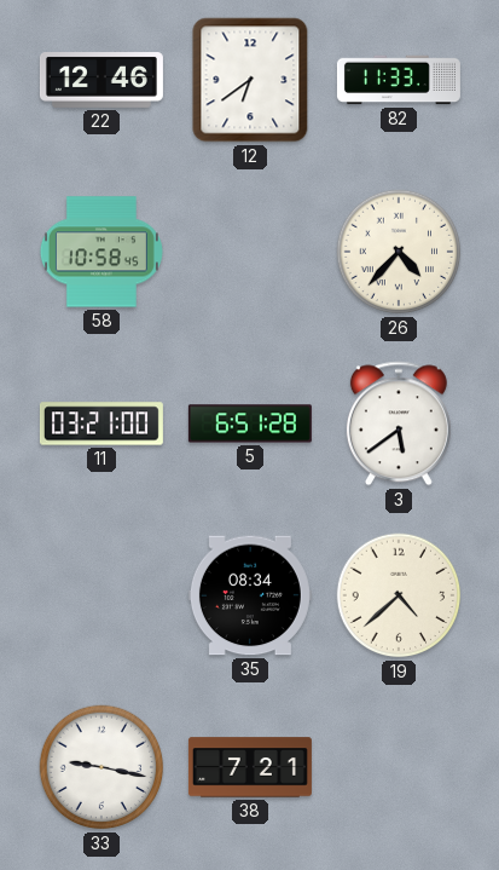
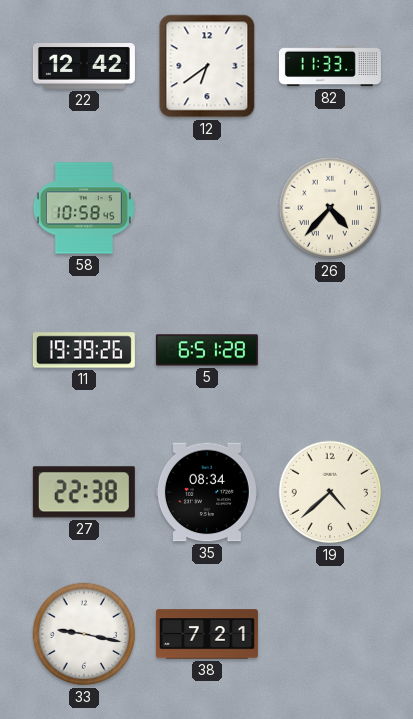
22: 12:46 -> 12:42
11: 03:21 -> 19:39
3: 5:39 -> none
27: none -> 22:38
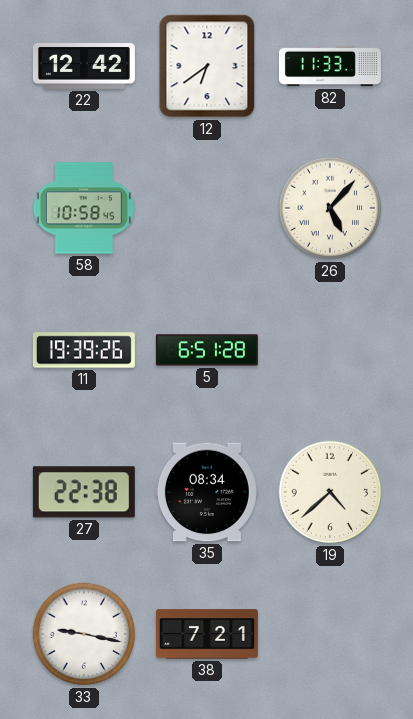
26: 4:37 -> 5:07
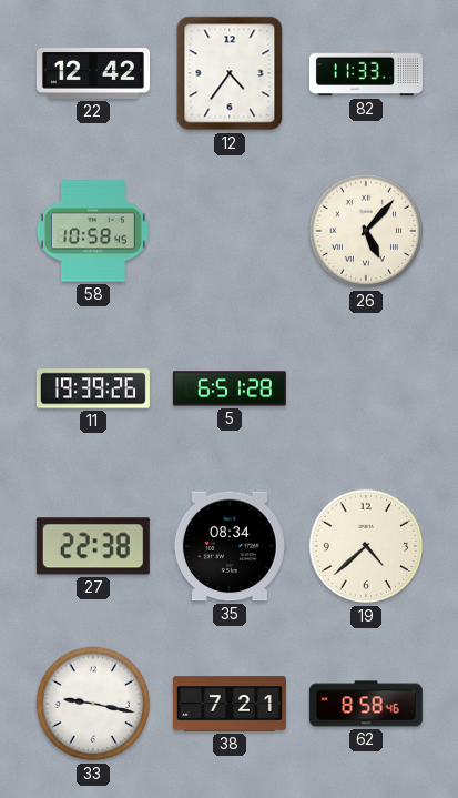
12: 6:39 -> 4:36
62: none -> 8:58
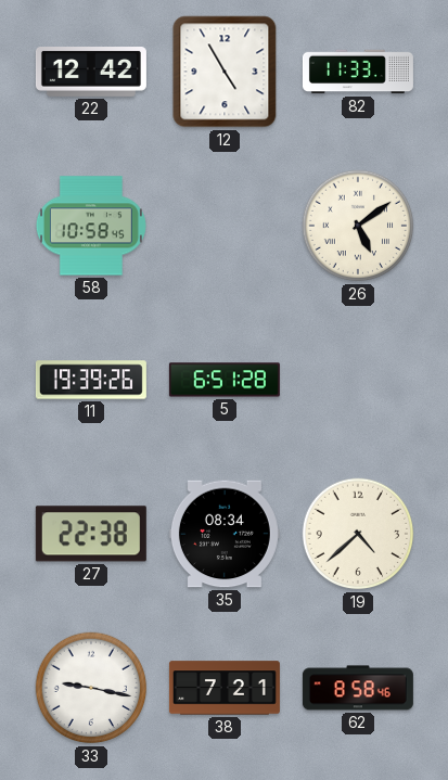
12: 4:36 -> 4:55
26: 5:07 -> 5:09
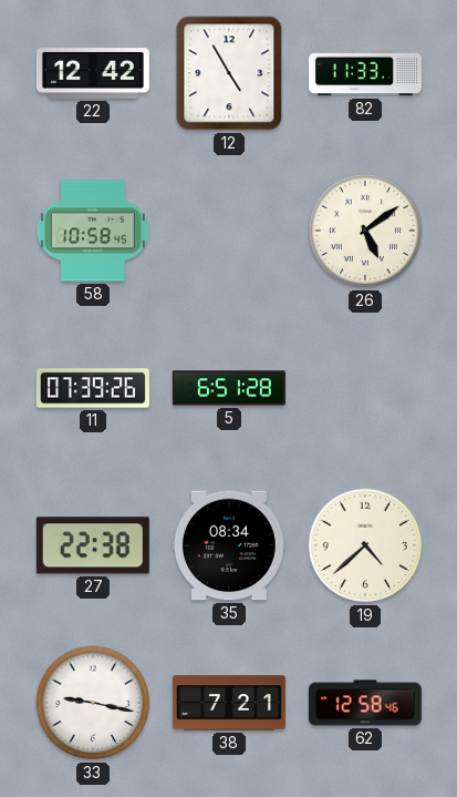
11: 19:39 -> 07:39
62: 8:58 -> 12:58
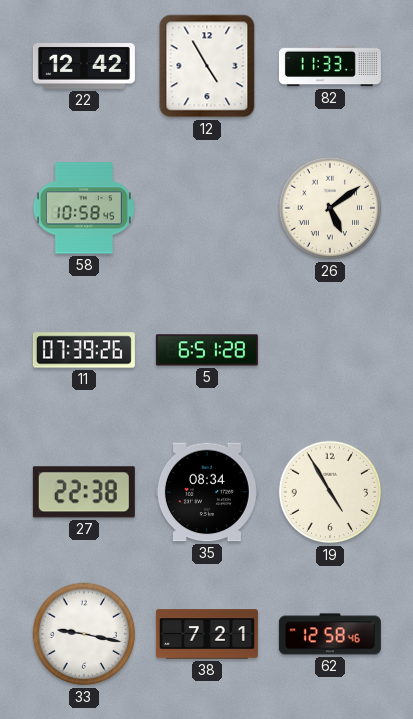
19: 4:38 -> 4:55
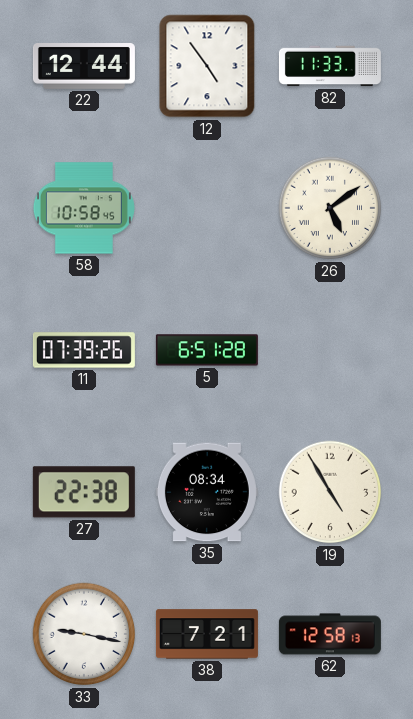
22: 12:42 -> 12:44
12: 4:55 -> 4:54
62: 12:58:46 -> 12:58:13
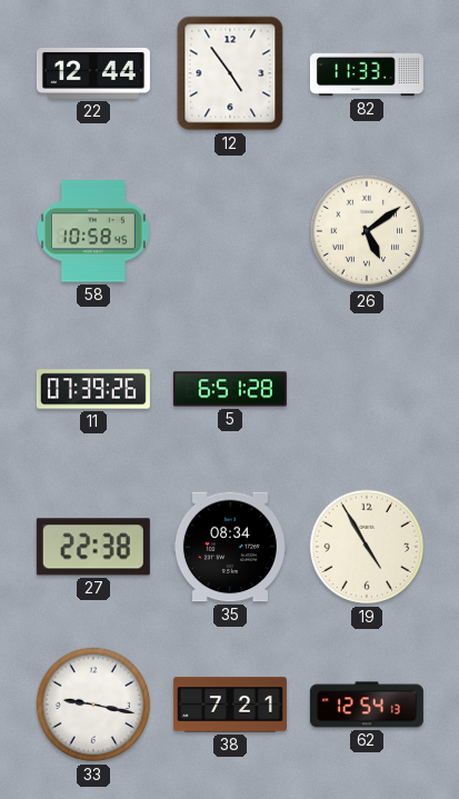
62: 12:58 -> 12:54
